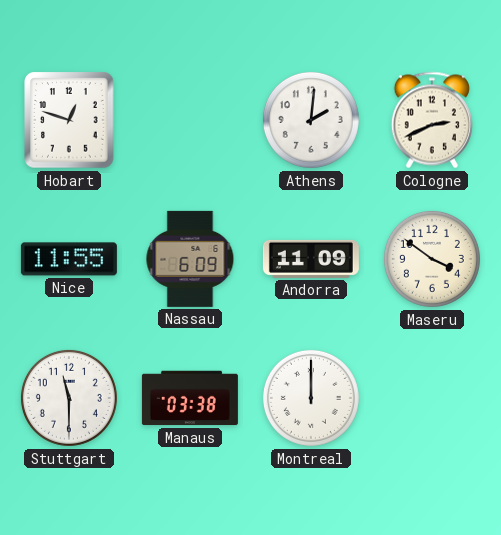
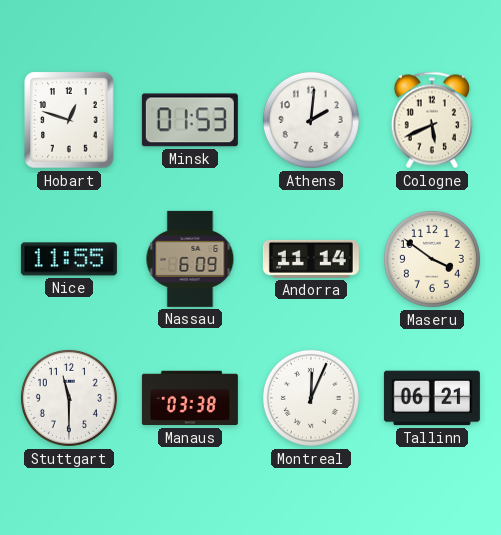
Minsk: none -> 01:53
Cologne: 2:41 -> 5:41
Andorra: 11:09 -> 11:14
Montreal: 12:00 -> 12:04
Tallinn: none -> 06:21
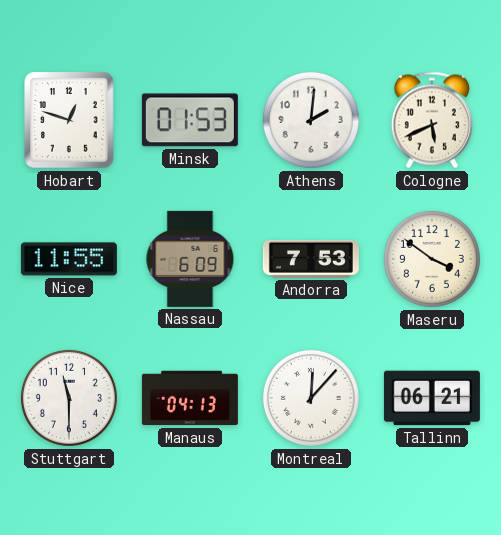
Andorra: 11:14 -> 7:53
Manaus: 03:38 -> 04:13
Montreal: 12:04 -> 12:07
